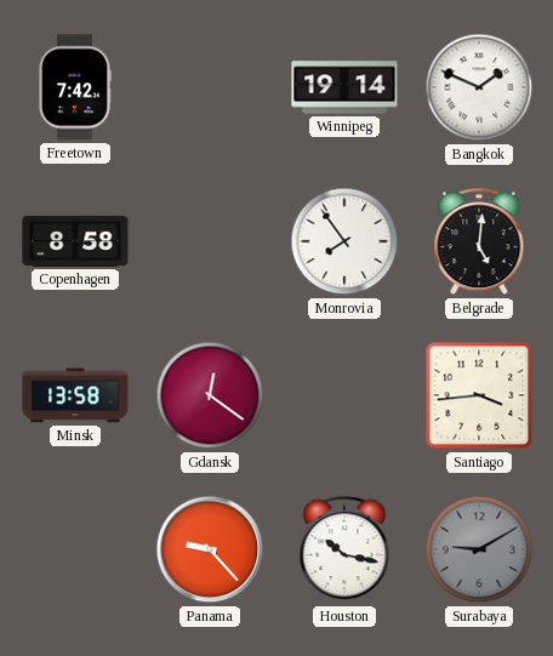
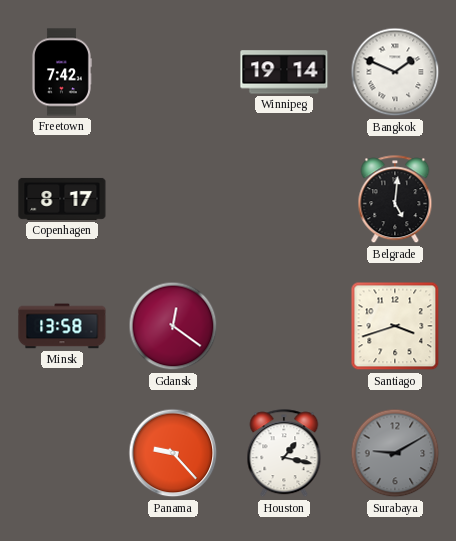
Copenhagen: 8:58 -> 8:17
Monrovia: 7:54 -> none
Santiago: 3:44 -> 3:42
Houston: 10:17 -> 1:17
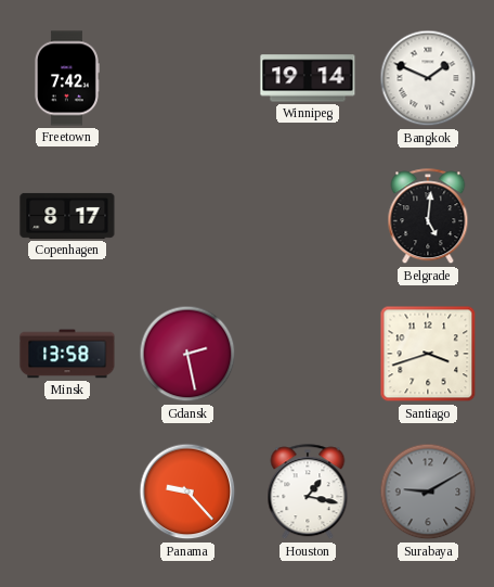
Gdansk: 12:21 -> 2:28
